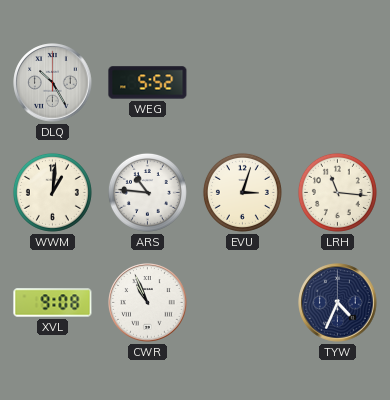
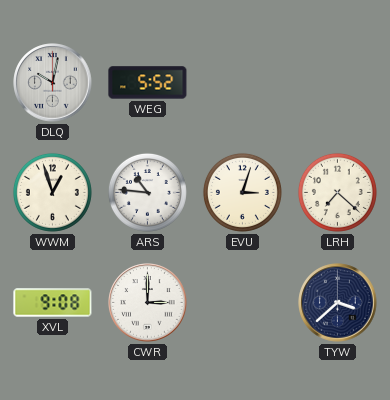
DLQ: 10:25 -> 10:02
WWM: 1:01 -> 12:57
LRH: 11:16 -> 7:22
CWR: 10:56 -> 3:00
TYW: 4:34 -> 3:38
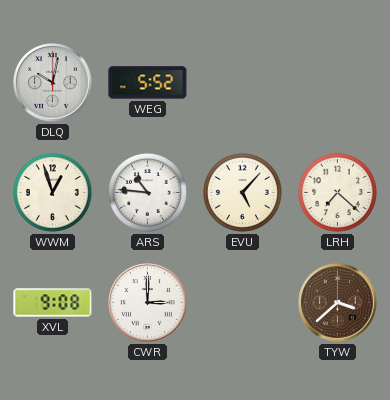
EVU: 3:03 -> 5:07
TYW dial: navy -> brown
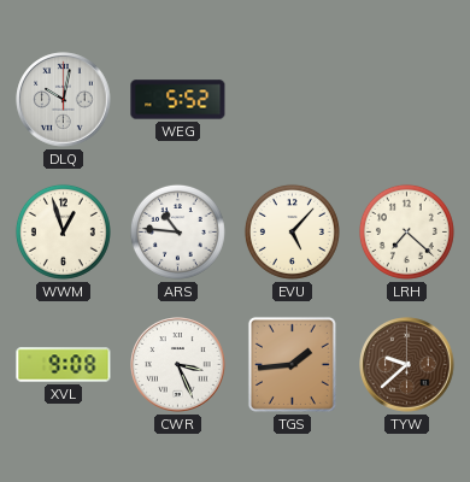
CWR: 3:00 -> 3:26
TGS: none -> 1:44
TYW: 3:38 -> 9:38
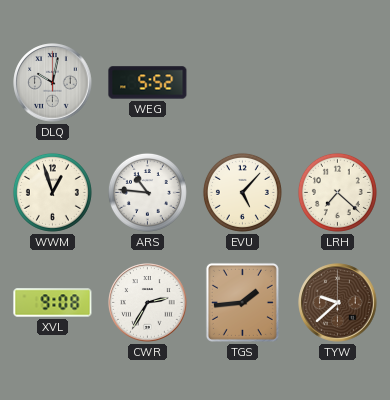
CWR: 3:26 -> 2:35
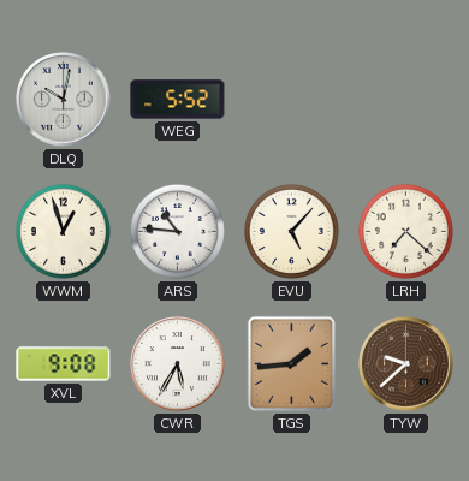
CWR: 2:35 -> 5:35
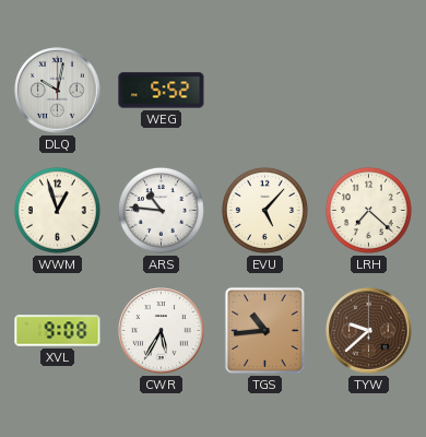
TGS: 1:44 -> 10:44
